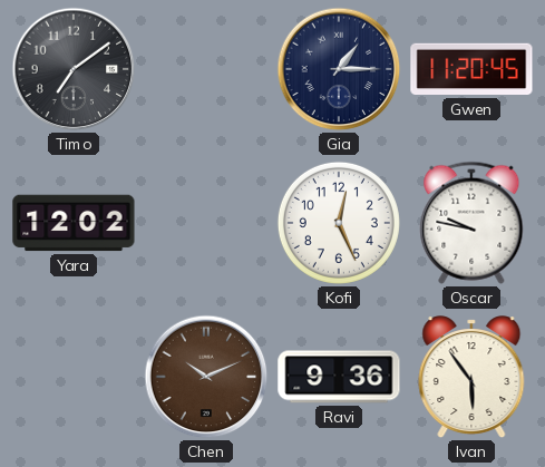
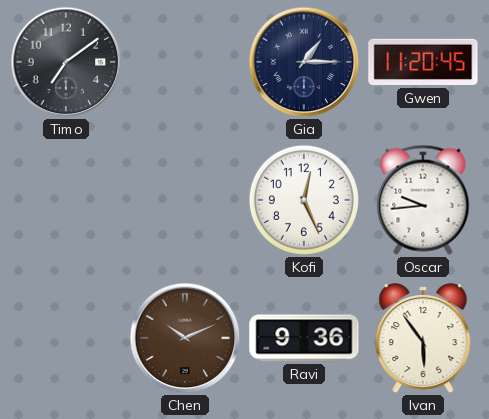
Yara: 12:02 -> none
Oscar: 9:47 -> 9:44
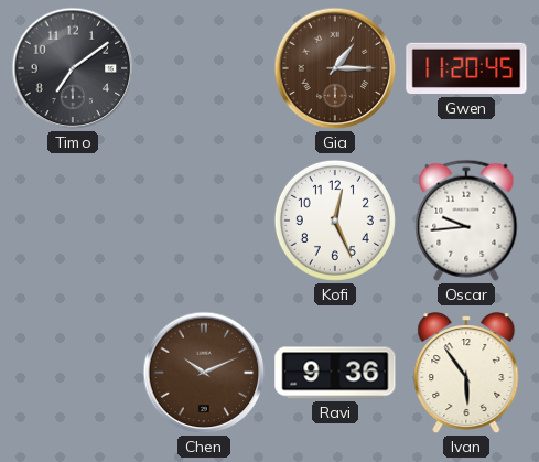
Gia dial: navy -> brown
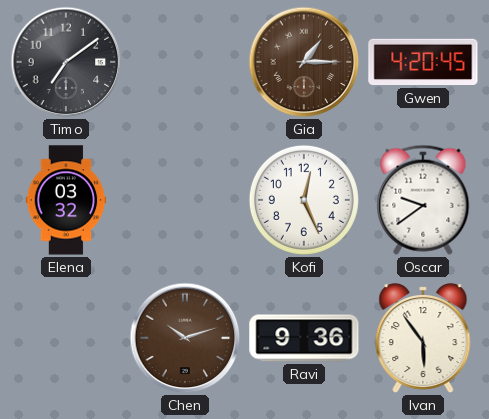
Gwen: 11:20 -> 4:20
Elena: none -> 03:32
Oscar: 9:44 -> 9:39
Chen: 10:11 -> 10:12
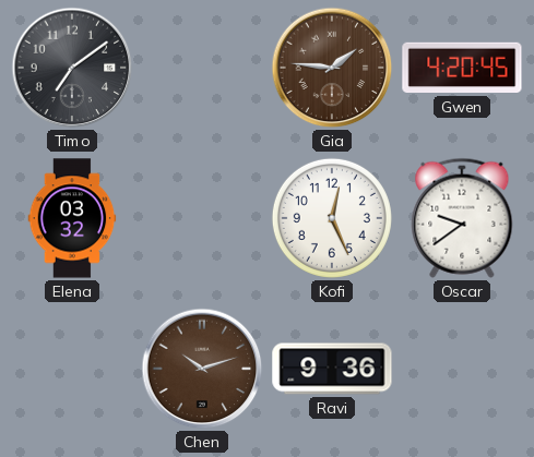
Gia: 1:15 -> 1:46
Ivan: 5:54 -> none
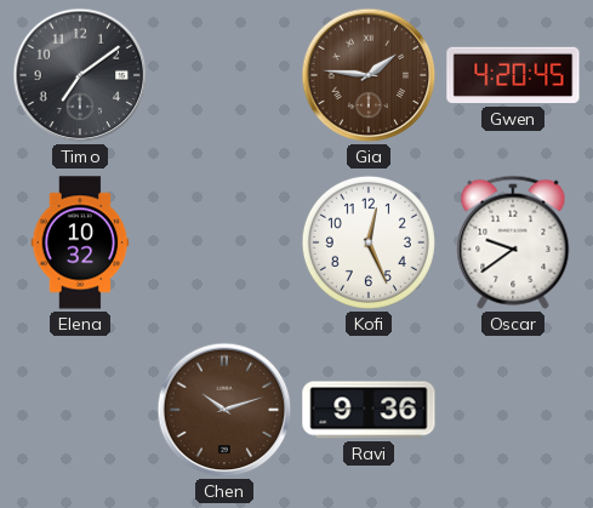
Elena: 03:32 -> 10:32
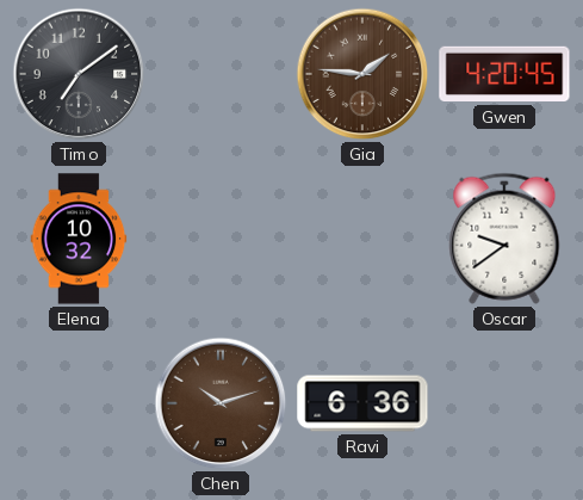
Kofi: 12:26 -> none
Ravi: 9:36 -> 6:36
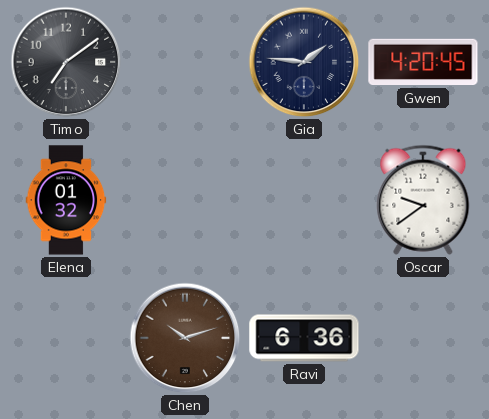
Gia dial: brown -> navy
Elena: 10:32 -> 01:32
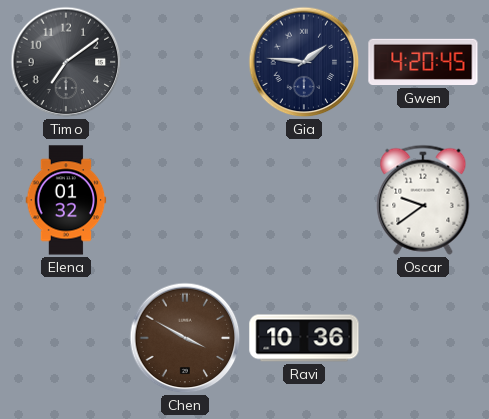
Chen: 10:12 -> 3:50
Ravi: 6:36 -> 10:36
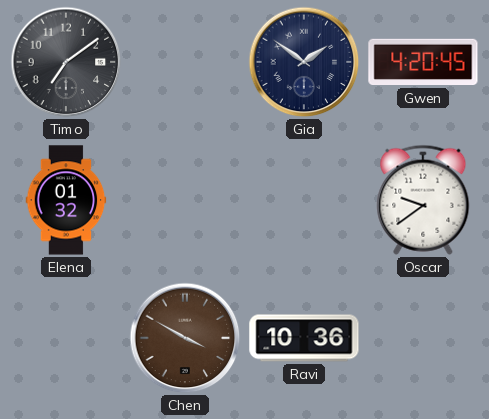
Gia: 1:46 -> 1:51
